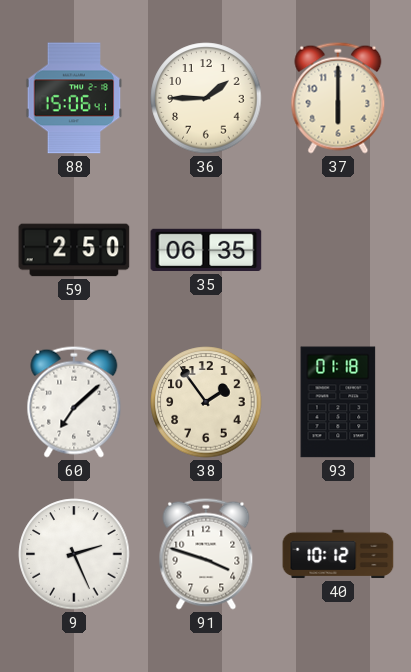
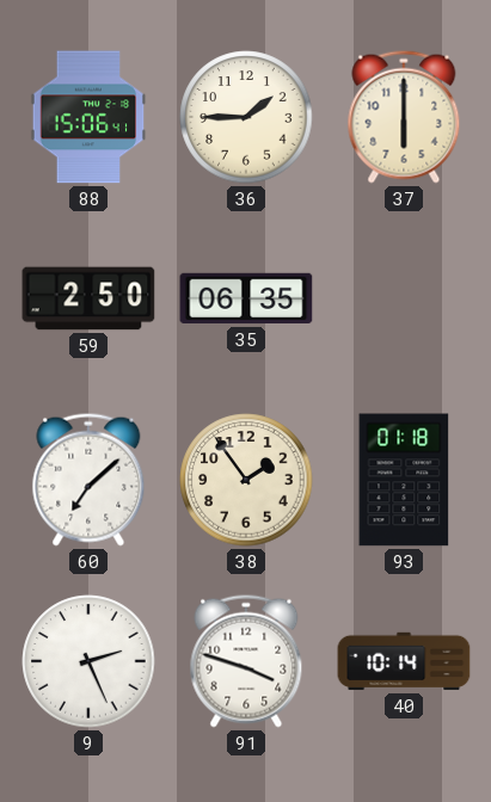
40: 10:12 -> 10:14
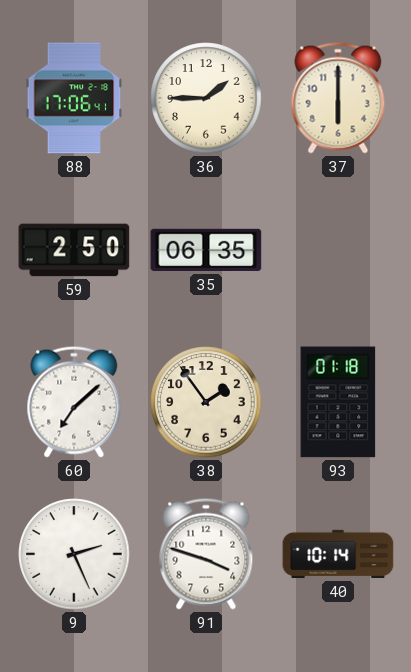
88: 15:06 -> 17:06
